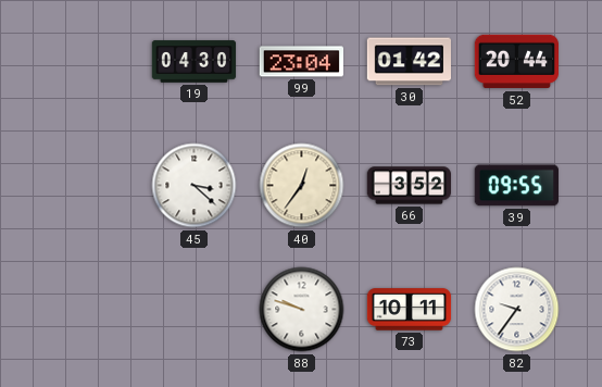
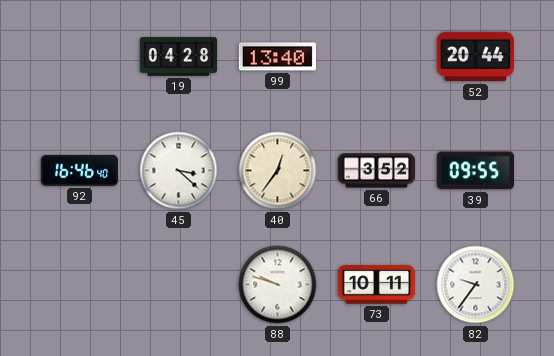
19: 04:30 -> 04:28
99: 23:04 -> 13:40
30: 01:42 -> none
92: none -> 16:46
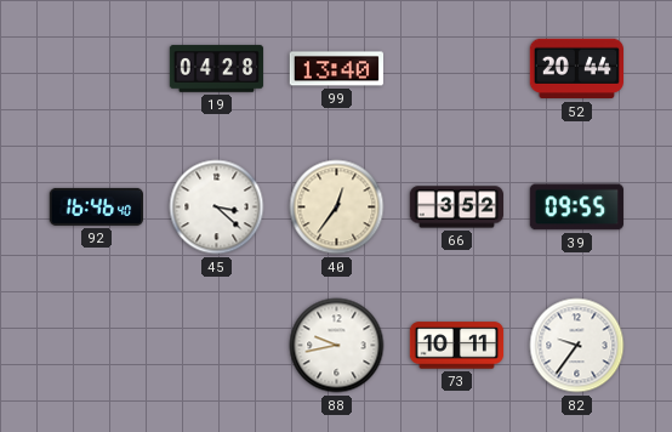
88: 9:48 -> 9:43
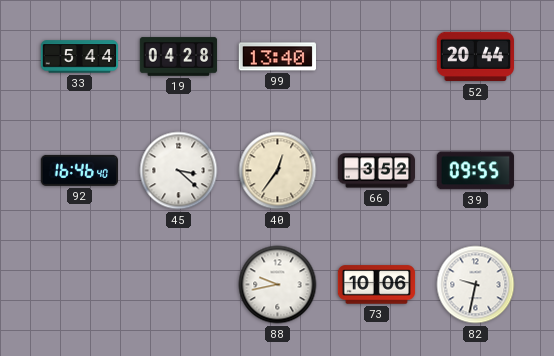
33: none -> 5:44
73: 10:11 -> 10:06
82: 9:36 -> 9:32
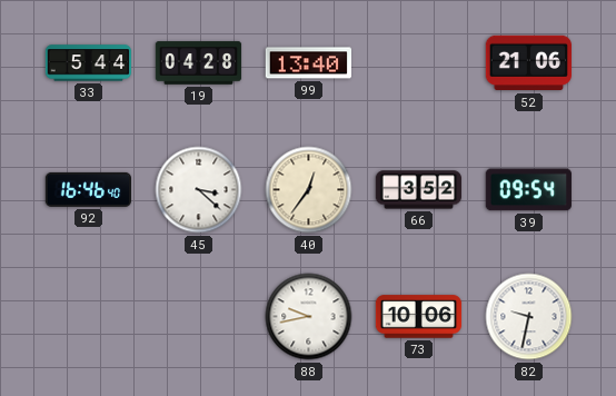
52: 20:44 -> 21:06
39: 09:55 -> 09:54
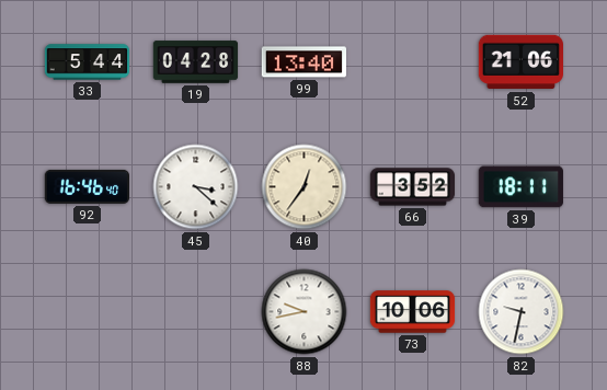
39: 09:54 -> 18:11
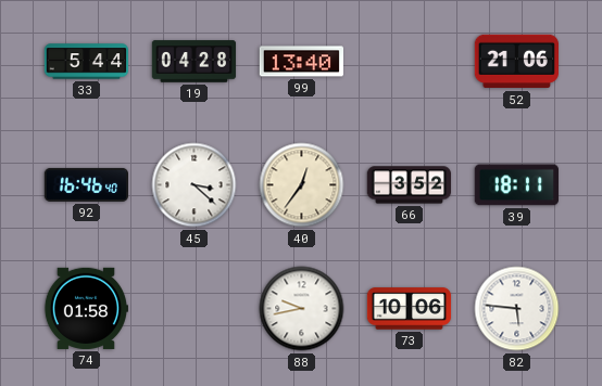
74: none -> 01:58
82: 9:32 -> 5:46
